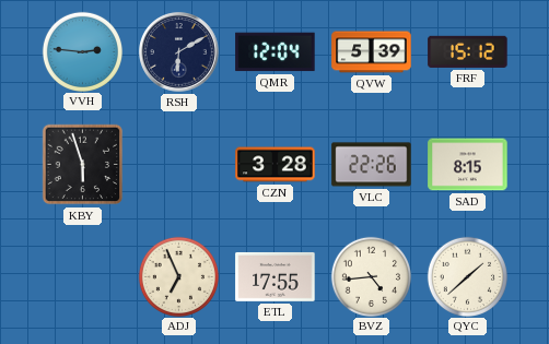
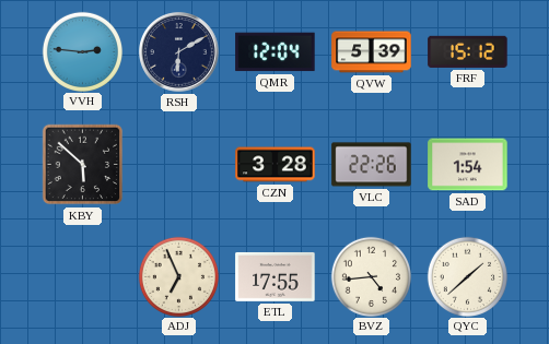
KBY: 5:57 -> 5:52
SAD: 8:15 -> 1:54
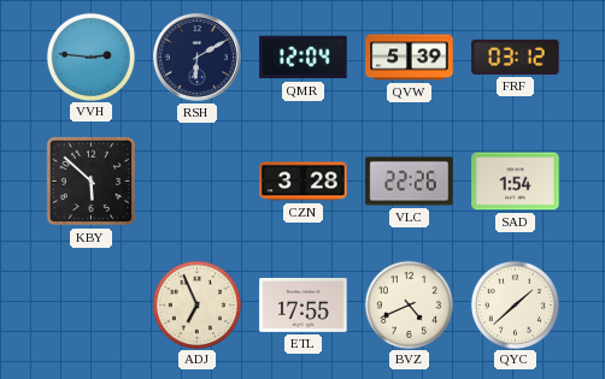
FRF: 15:12 -> 03:12
BVZ: 4:44 -> 4:41
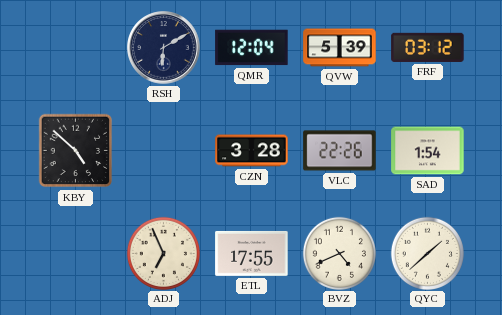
VVH: 2:46 -> none
KBY: 5:52 -> 4:52
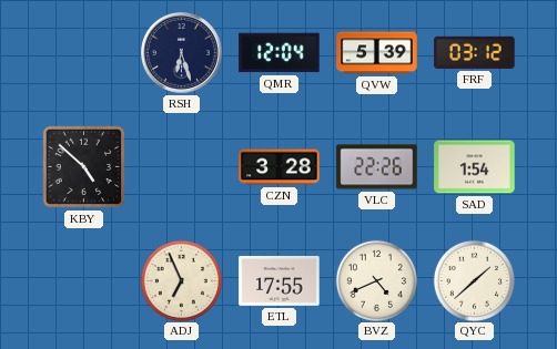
RSH: 6:10 -> 6:27
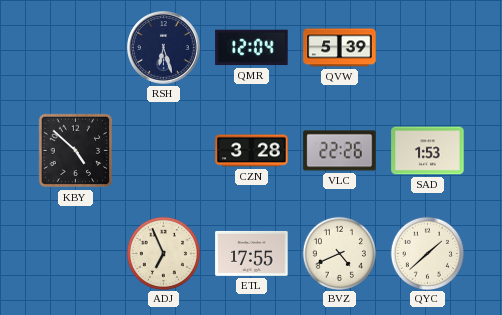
FRF: 03:12 -> none
SAD: 1:54 -> 1:53
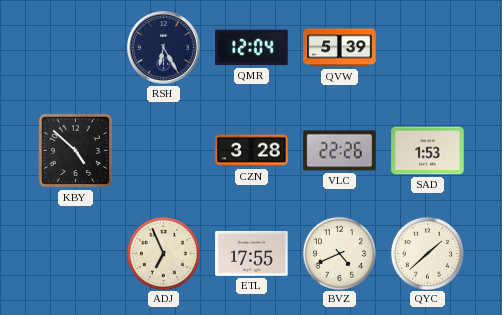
RSH: 6:27 -> 6:25
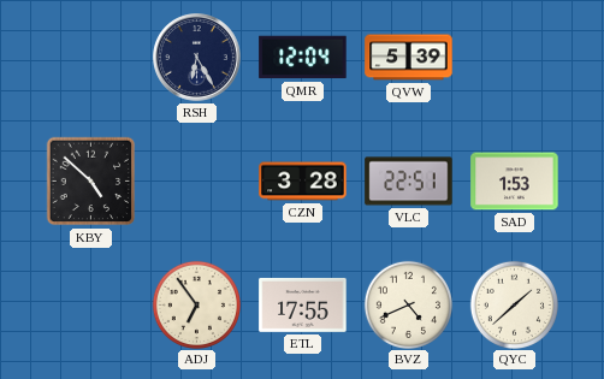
VLC: 22:26 -> 22:51
ADJ: 6:56 -> 6:54
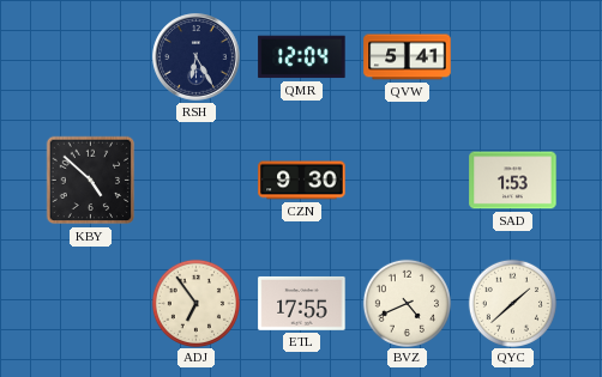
QVW: 5:39 -> 5:41
CZN: 3:28 -> 9:30
VLC: 22:51 -> none
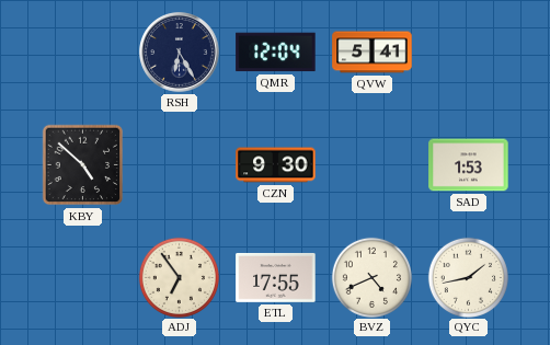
QYC: 1:38 -> 1:43
